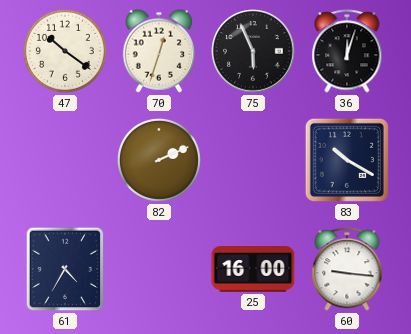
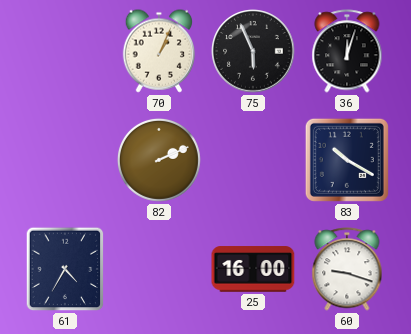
47: 10:21 -> none
70: 12:33 -> 1:04
60: 9:16 -> 9:18
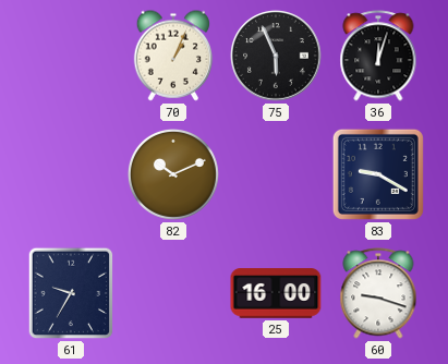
82: 2:11 -> 10:11
83: 10:20 -> 9:20
61: 4:35 -> 9:35
